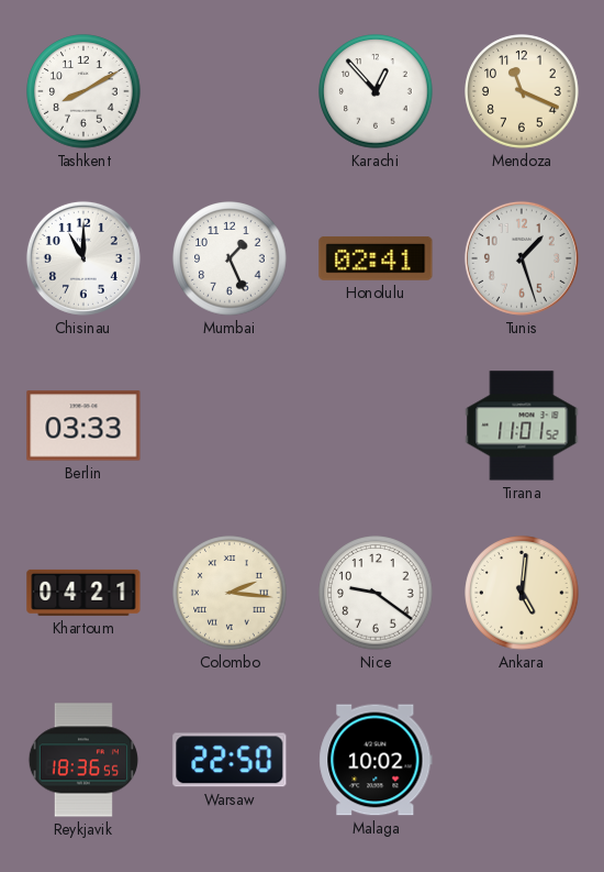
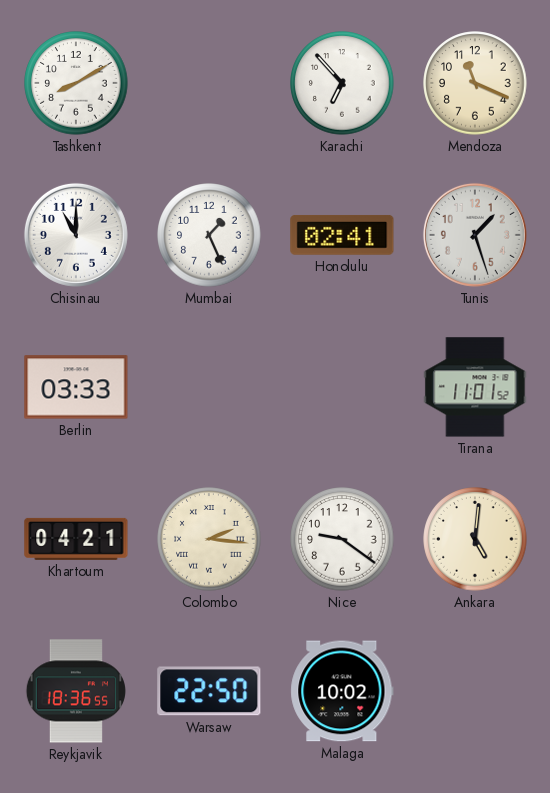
Karachi: 12:53 -> 6:53
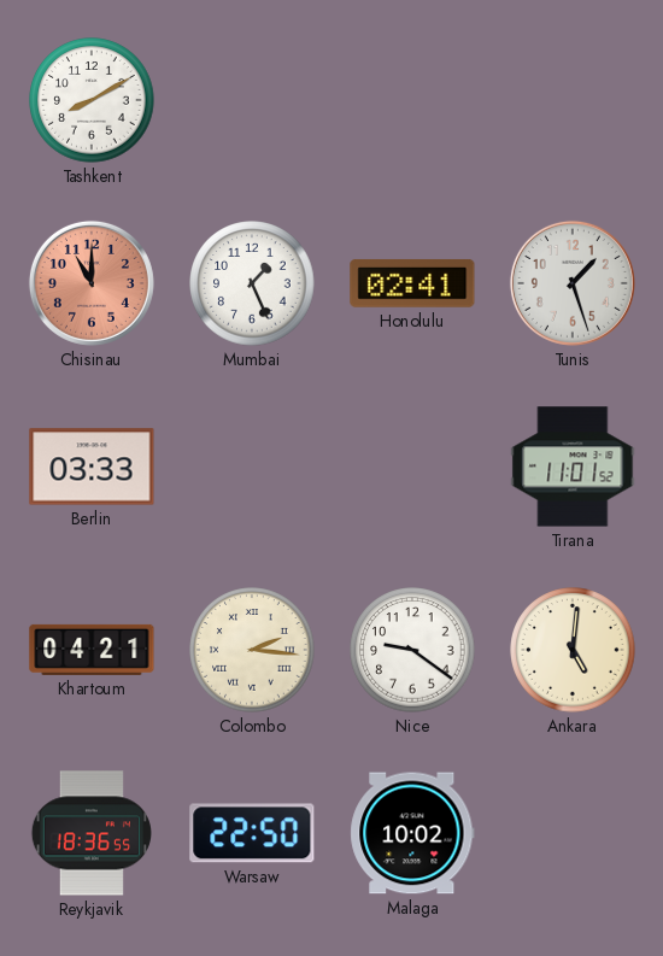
Karachi: 6:53 -> none
Mendoza: 11:19 -> none
Chisinau dial: white -> salmon
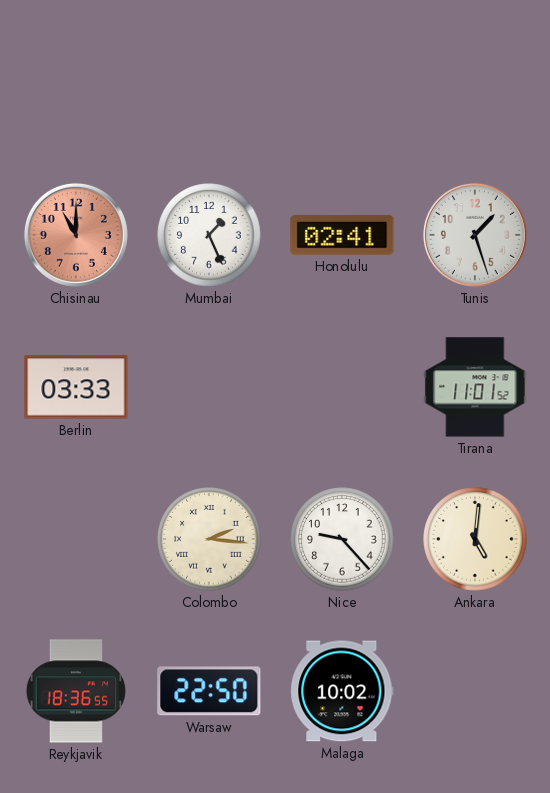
Tashkent: 8:10 -> none
Khartoum: 04:21 -> none
Nice: 9:21 -> 9:23
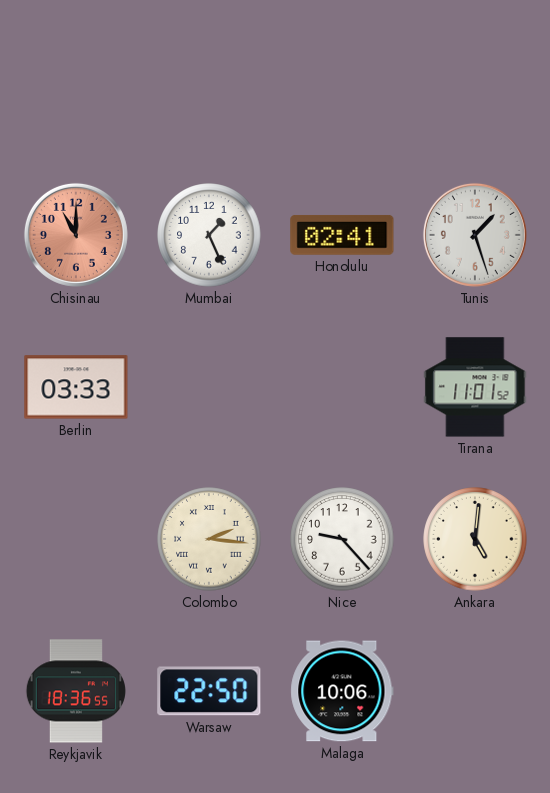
Malaga: 10:02 -> 10:06
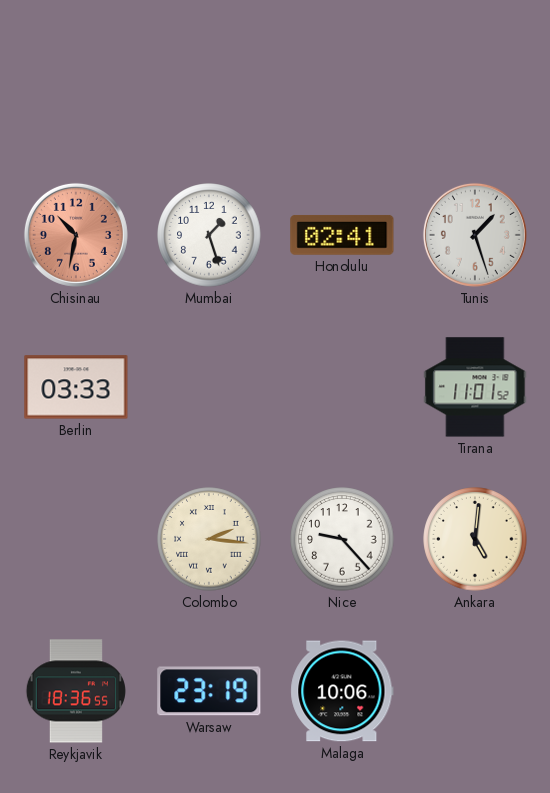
Chisinau: 11:00 -> 10:32
Mumbai: 1:26 -> 1:27
Warsaw: 22:50 -> 23:19
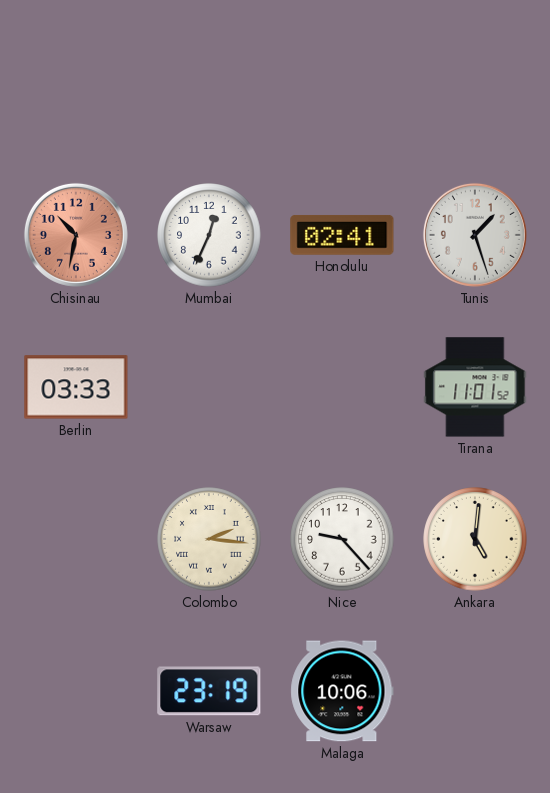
Mumbai: 1:27 -> 12:34
Reykjavik: 18:36 -> none
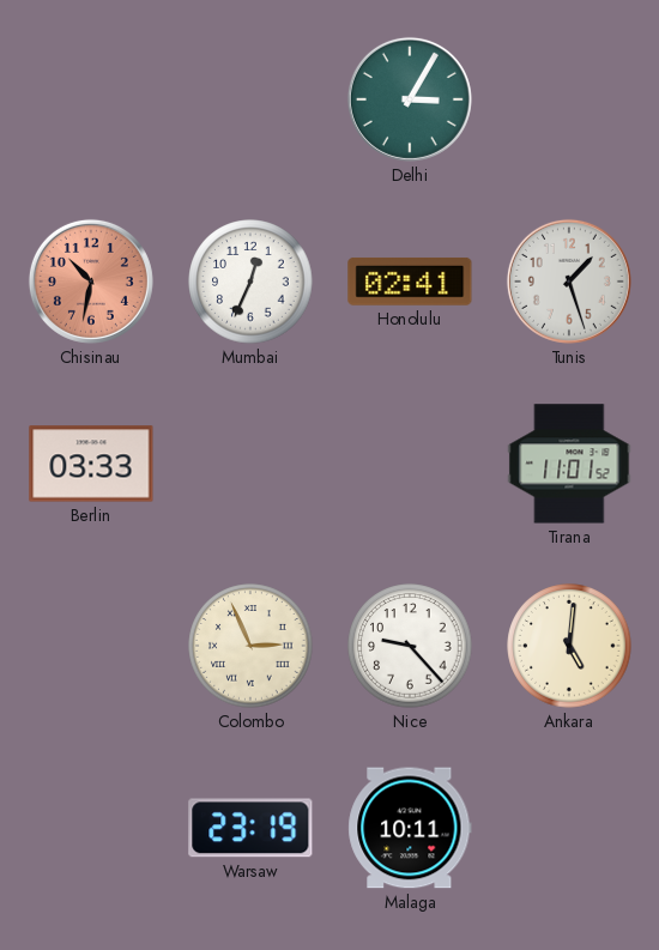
Delhi: none -> 3:05
Colombo: 2:16 -> 2:56
Malaga: 10:06 -> 10:11
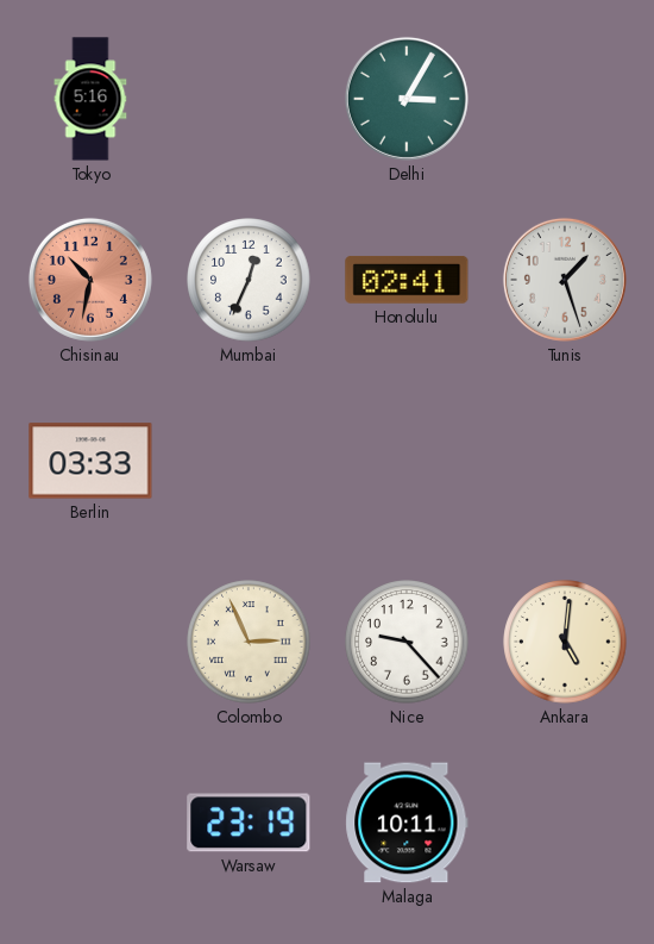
Tokyo: none -> 5:16
Tirana: 11:01 -> none
